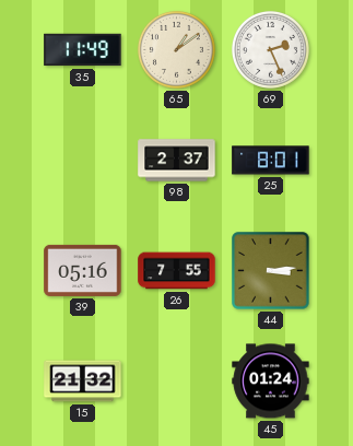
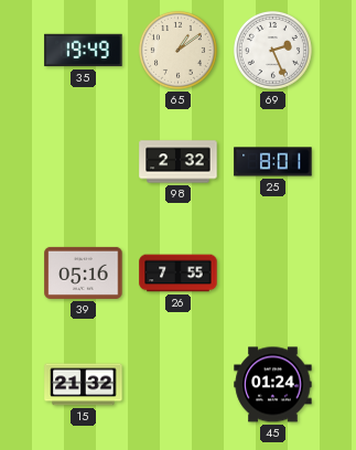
35: 11:49 -> 19:49
98: 2:37 -> 2:32
44: 3:14 -> none
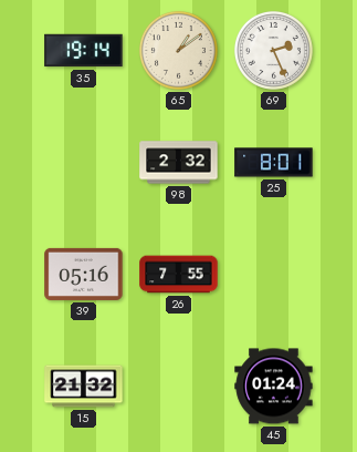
35: 19:49 -> 19:14
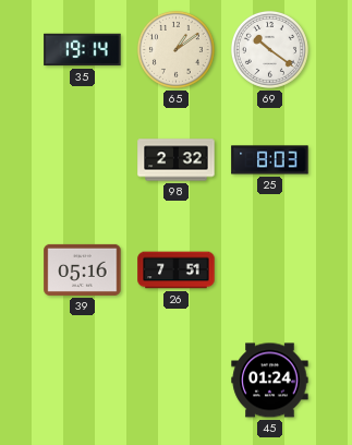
69: 2:26 -> 10:21
25: 8:01 -> 8:03
26: 7:55 -> 7:51
15: 21:32 -> none
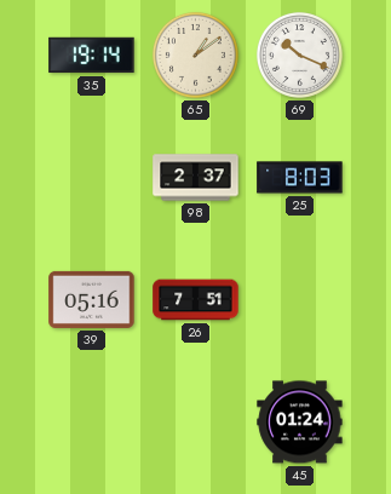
69: 10:21 -> 10:19
98: 2:32 -> 2:37
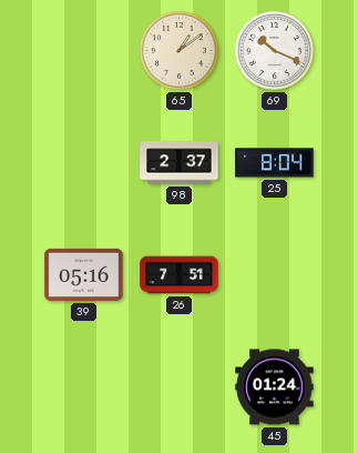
35: 19:14 -> none
25: 8:03 -> 8:04
